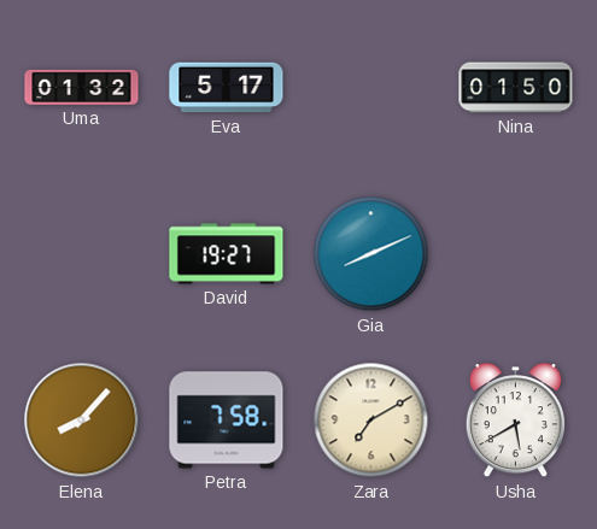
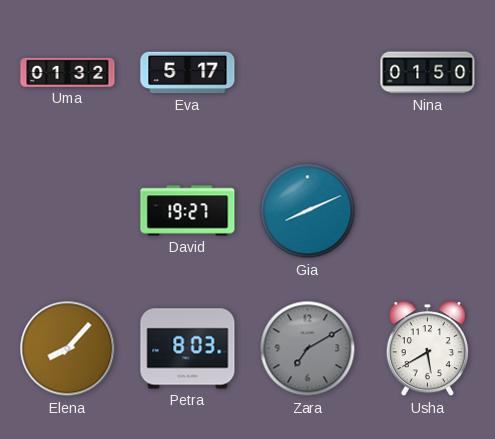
Petra: 7:58 -> 8:03
Zara dial: cream -> grey
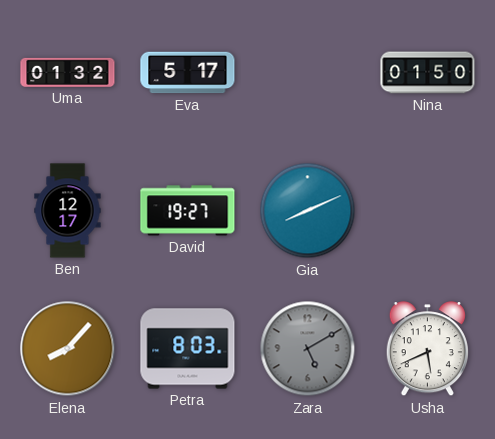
Ben: none -> 12:17
Zara: 7:10 -> 5:10
Usha: 5:40 -> 5:41
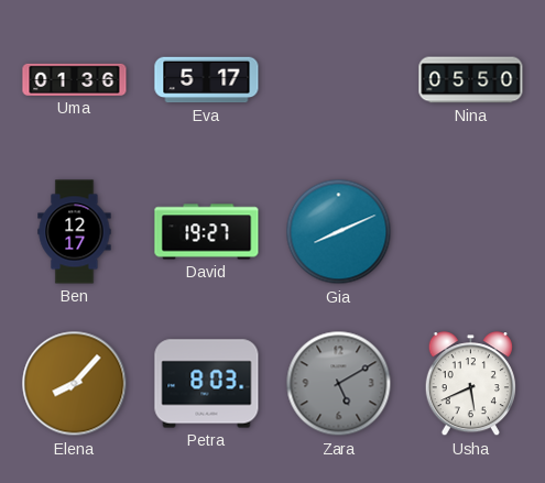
Uma: 01:32 -> 01:36
Nina: 01:50 -> 05:50
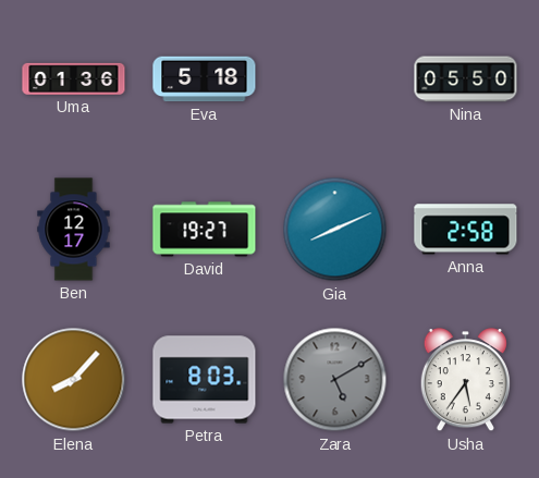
Eva: 5:17 -> 5:18
Anna: none -> 2:58
Usha: 5:41 -> 5:36
